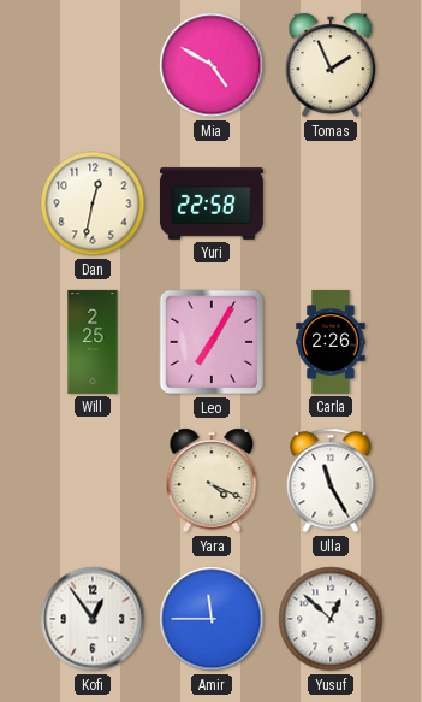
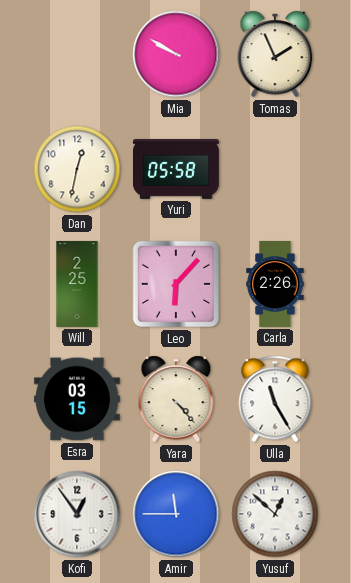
Mia: 4:50 -> 9:50
Yuri: 22:58 -> 05:58
Leo: 7:05 -> 6:07
Esra: none -> 03:15
Yara: 4:19 -> 4:23
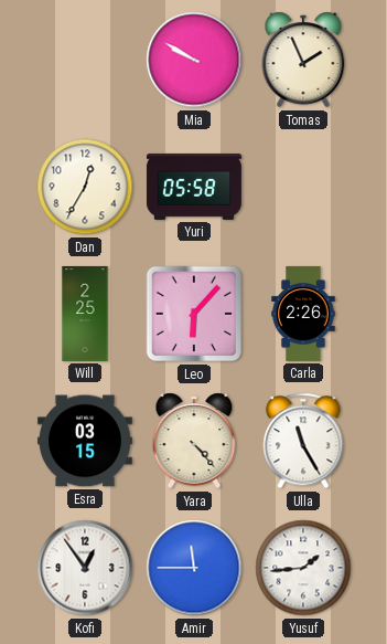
Dan: 12:32 -> 12:35
Yusuf: 12:52 -> 1:44
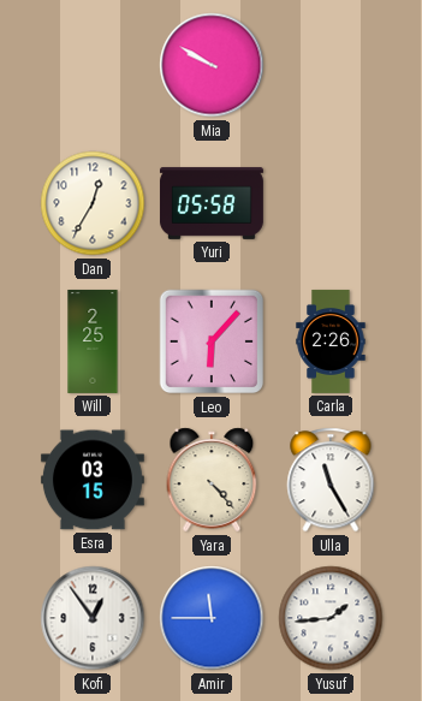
Tomas: 1:56 -> none
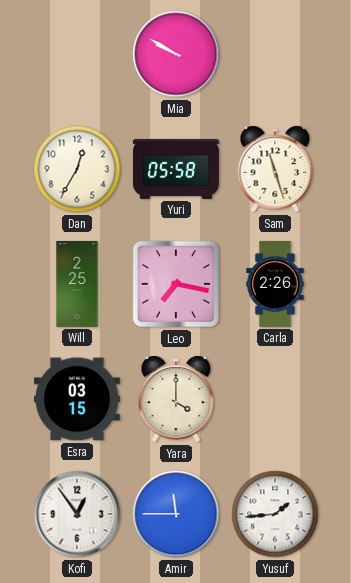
Sam: none -> 11:27
Leo: 6:07 -> 7:17
Yara: 4:23 -> 4:00
Ulla: 11:25 -> none
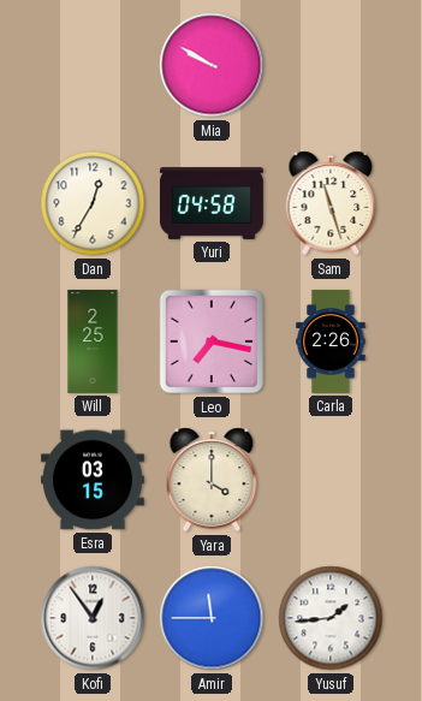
Yuri: 05:58 -> 04:58
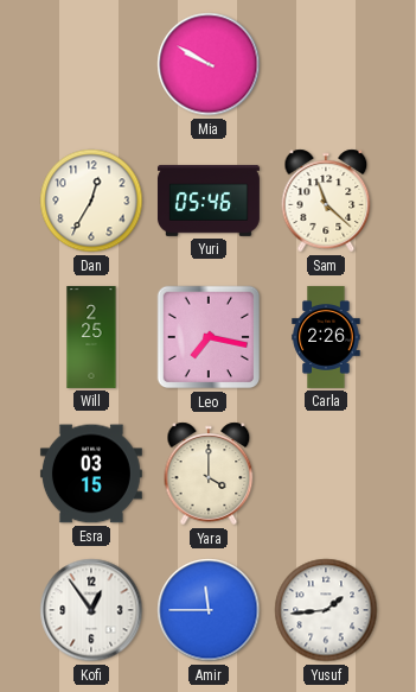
Yuri: 04:58 -> 05:46
Sam: 11:27 -> 11:22
